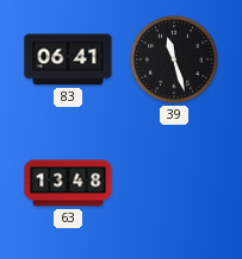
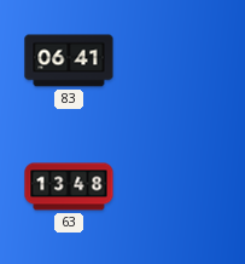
39: 11:27 -> none
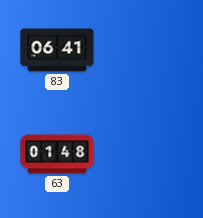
63: 13:48 -> 01:48
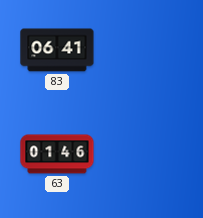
63: 01:48 -> 01:46
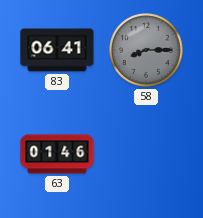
58: none -> 8:15
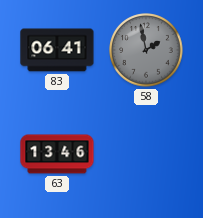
58: 8:15 -> 1:58
63: 01:46 -> 13:46
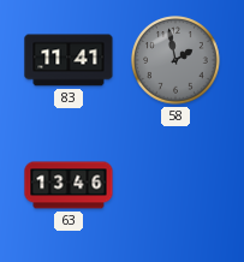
83: 06:41 -> 11:41
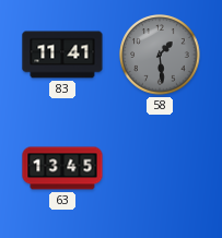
58: 1:58 -> 1:29
63: 13:46 -> 13:45
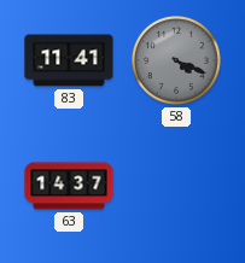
58: 1:29 -> 4:19
63: 13:45 -> 14:37
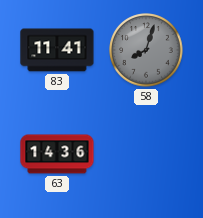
58: 4:19 -> 8:03
63: 14:37 -> 14:36
